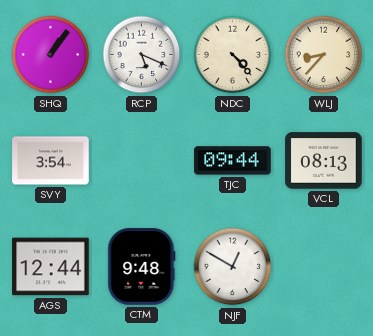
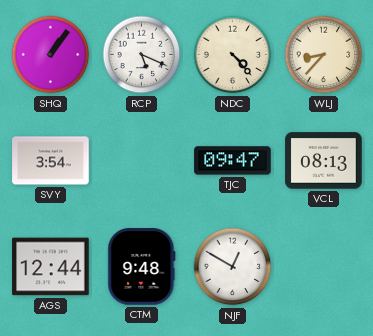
TJC: 09:44 -> 09:47
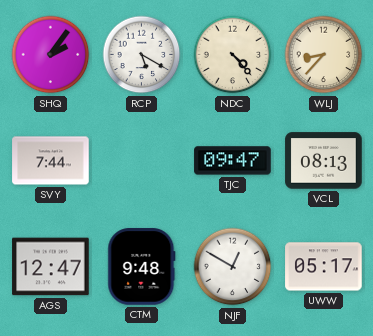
SHQ: 1:06 -> 2:06
RCP: 5:19 -> 5:20
SVY: 3:54 -> 7:44
AGS: 12:44 -> 12:47
UWW: none -> 05:17
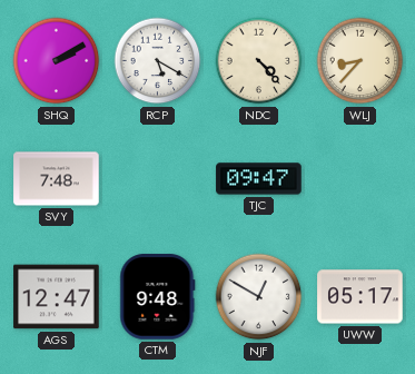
SHQ: 2:06 -> 2:10
SVY: 7:44 -> 7:48
VCL: 08:13 -> none
